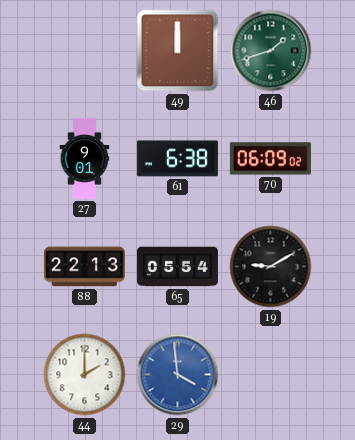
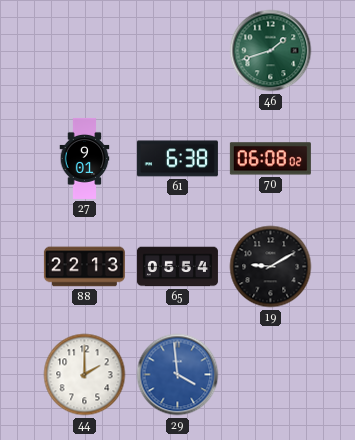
49: 12:00 -> none
70: 06:09 -> 06:08
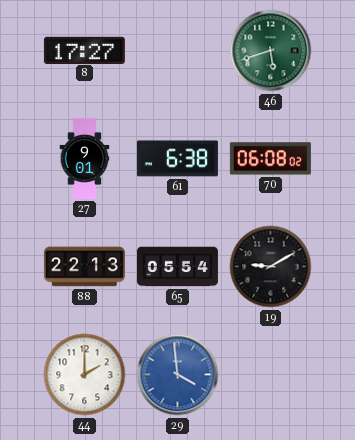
8: none -> 17:27
46: 1:42 -> 5:42
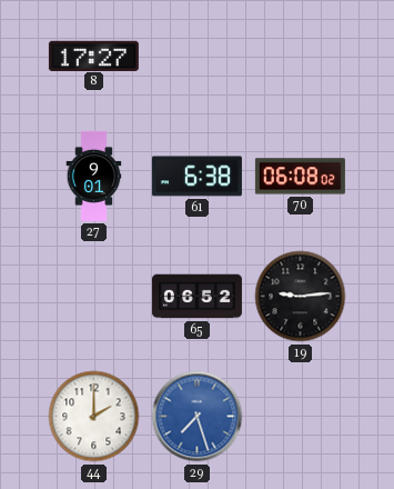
46: 5:42 -> none
88: 22:13 -> none
65: 05:54 -> 06:52
19: 9:10 -> 9:14
29: 3:59 -> 7:27
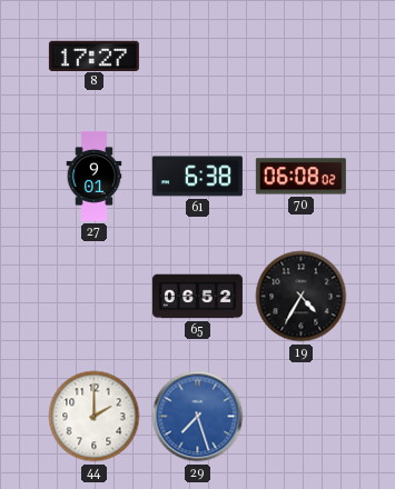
19: 9:14 -> 4:35
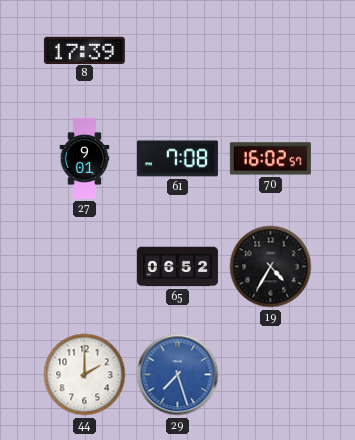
8: 17:27 -> 17:39
61: 6:38 -> 7:08
70: 06:08 -> 16:02
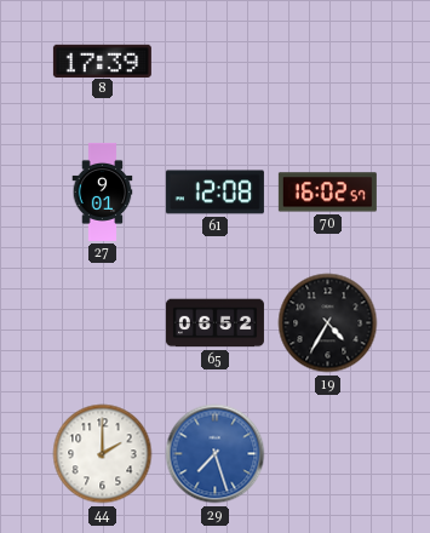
61: 7:08 -> 12:08
